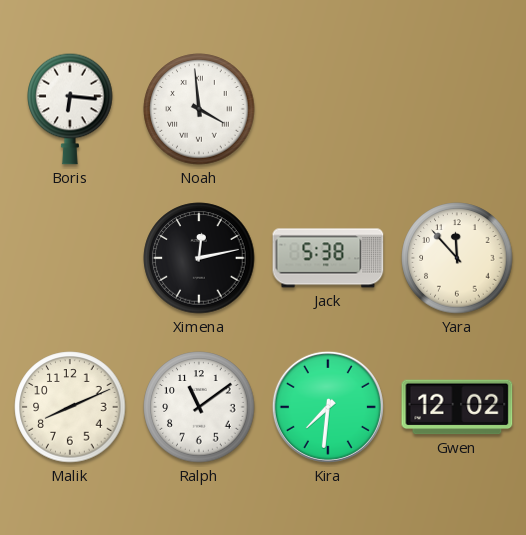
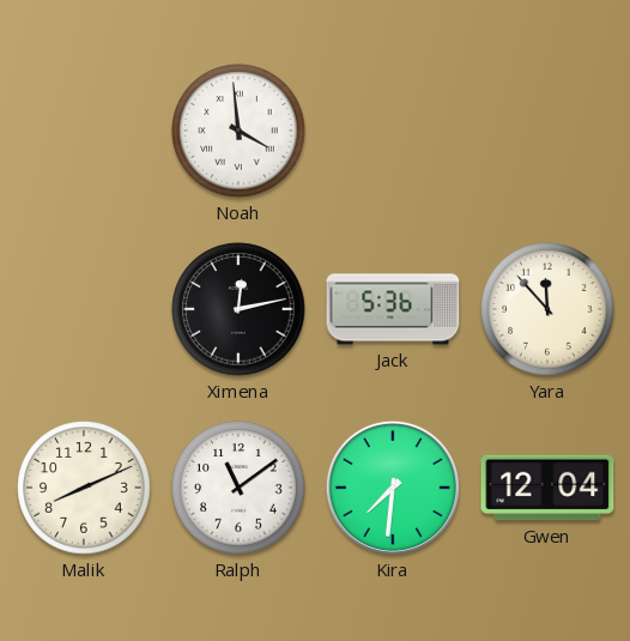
Boris: 6:16 -> none
Jack: 5:38 -> 5:36
Gwen: 12:02 -> 12:04
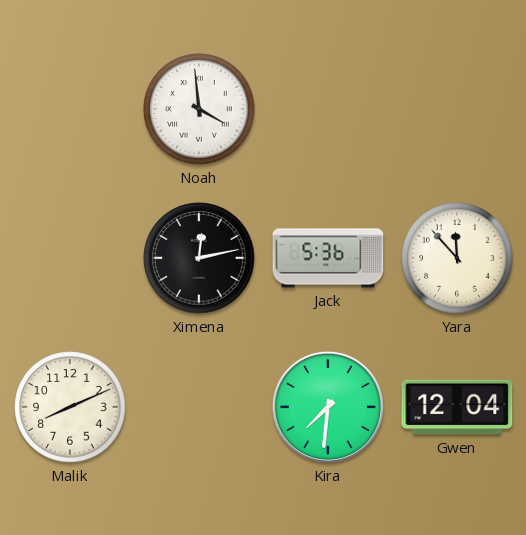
Ralph: 11:09 -> none
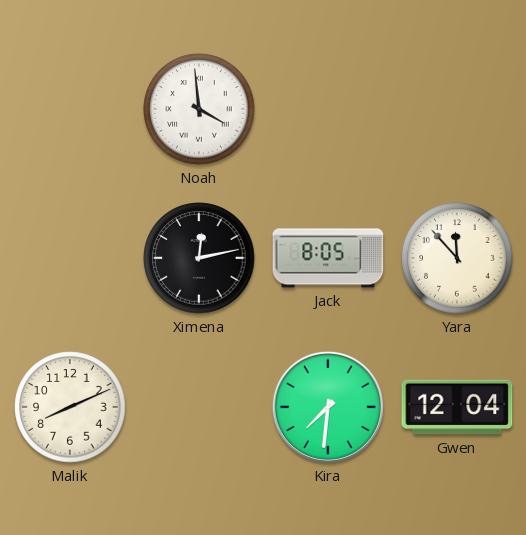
Jack: 5:36 -> 8:05
